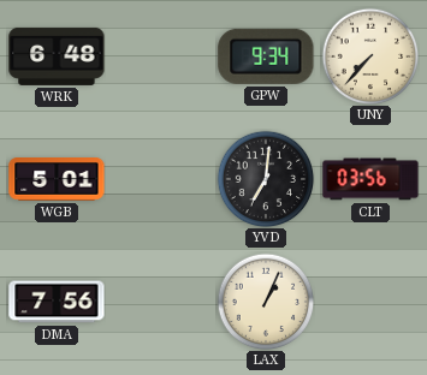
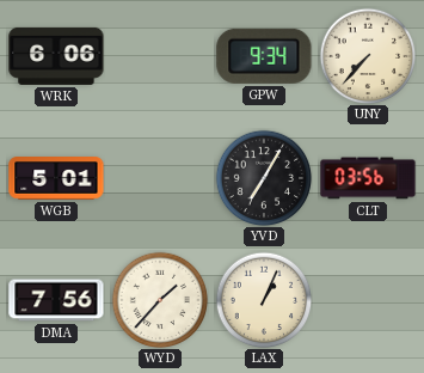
WRK: 6:48 -> 6:06
YVD: 7:01 -> 7:05
WYD: none -> 1:37
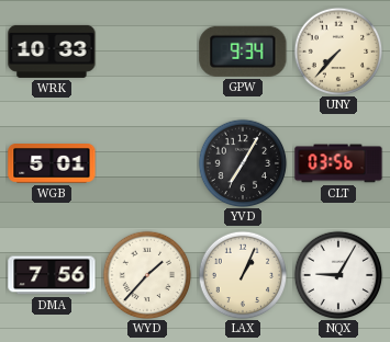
WRK: 6:06 -> 10:33
NQX: none -> 9:05
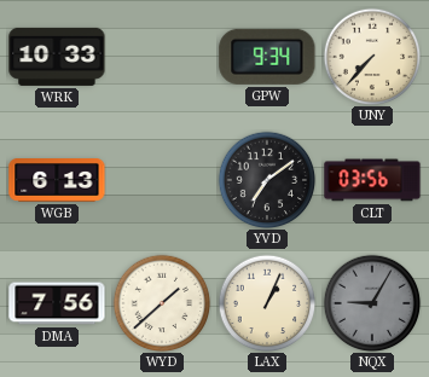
WGB: 5:01 -> 6:13
YVD: 7:05 -> 7:09
WYD: 1:37 -> 1:38
NQX dial: white -> grey
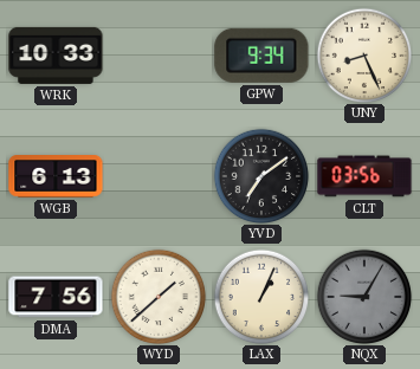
UNY: 7:37 -> 8:26
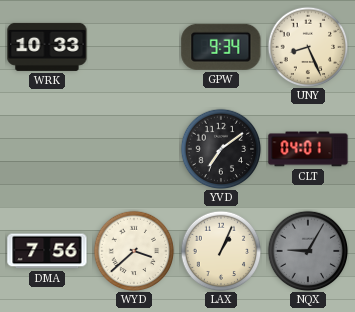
WGB: 6:13 -> none
CLT: 03:56 -> 04:01
WYD: 1:38 -> 3:38
